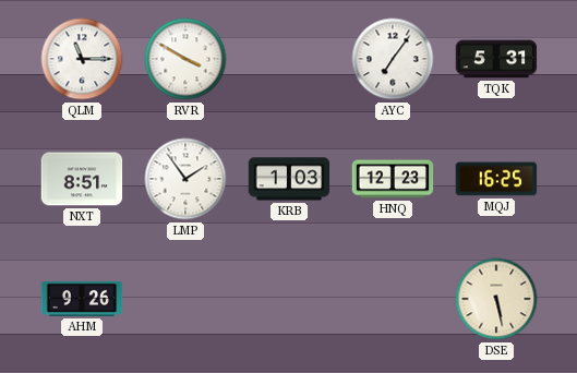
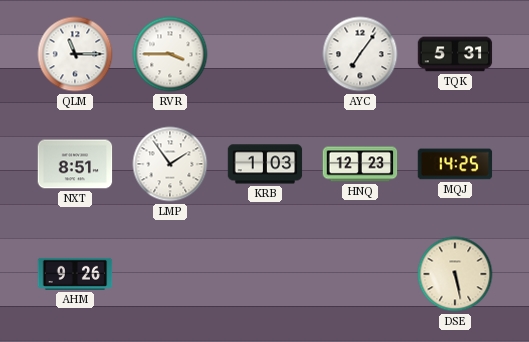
RVR: 3:50 -> 3:45
MQJ: 16:25 -> 14:25
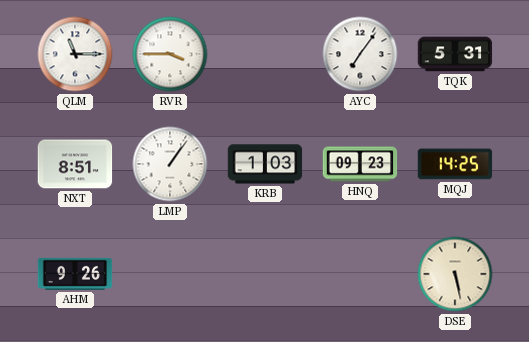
LMP: 1:54 -> 1:06
HNQ: 12:23 -> 09:23
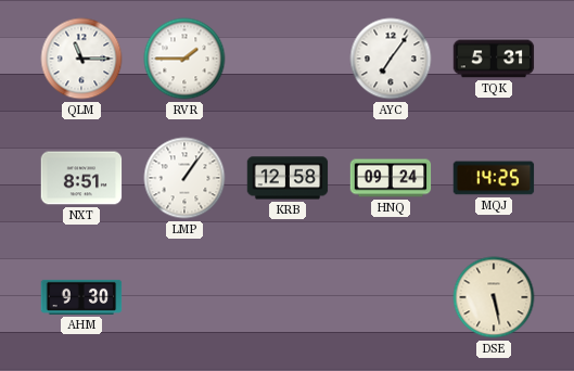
RVR: 3:45 -> 1:45
KRB: 1:03 -> 12:58
HNQ: 09:23 -> 09:24
AHM: 9:26 -> 9:30
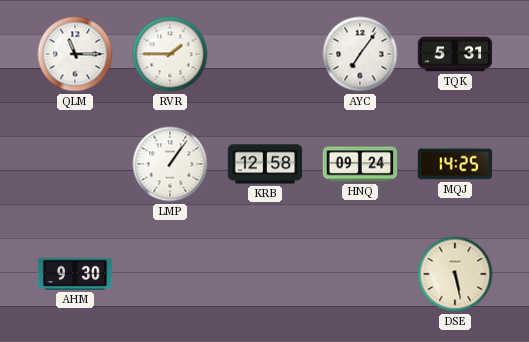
NXT: 8:51 -> none
